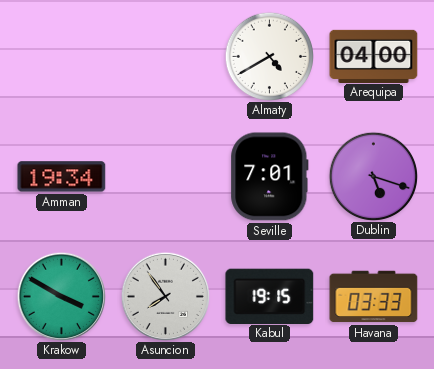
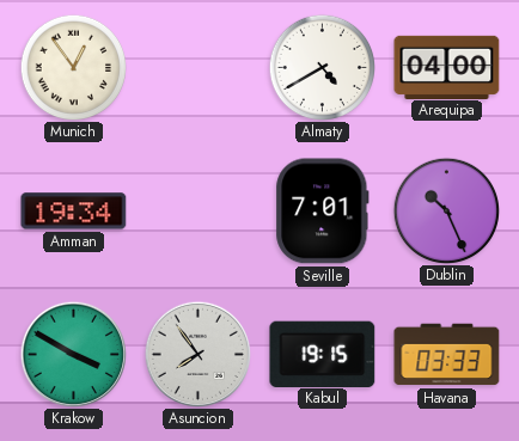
Munich: none -> 12:54
Dublin: 5:18 -> 10:26
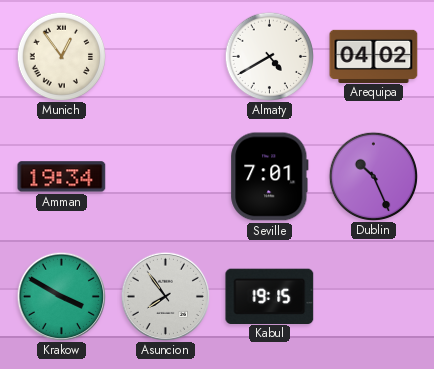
Arequipa: 04:00 -> 04:02
Havana: 03:33 -> none
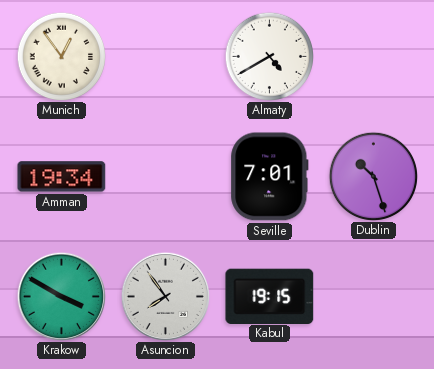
Arequipa: 04:02 -> none
Dublin: 10:26 -> 10:27
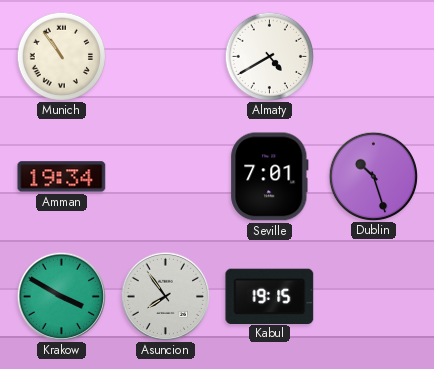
Munich: 12:54 -> 10:54
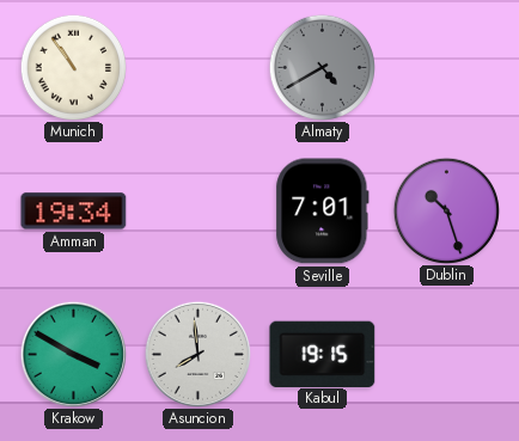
Almaty dial: white -> grey
Asuncion: 7:54 -> 7:59
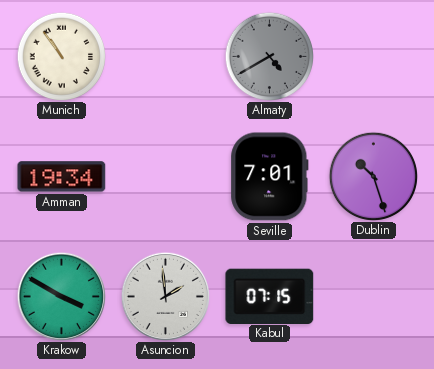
Asuncion: 7:59 -> 1:59
Kabul: 19:15 -> 07:15
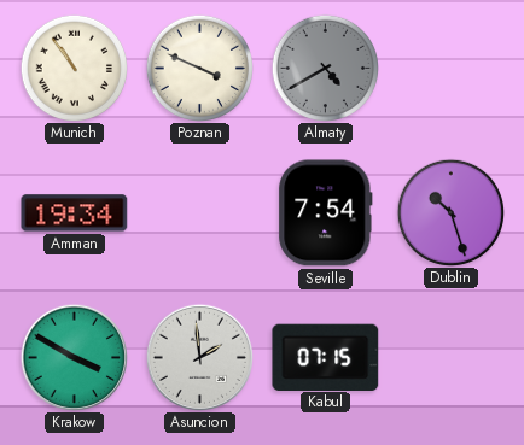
Poznan: none -> 3:49
Seville: 7:01 -> 7:54
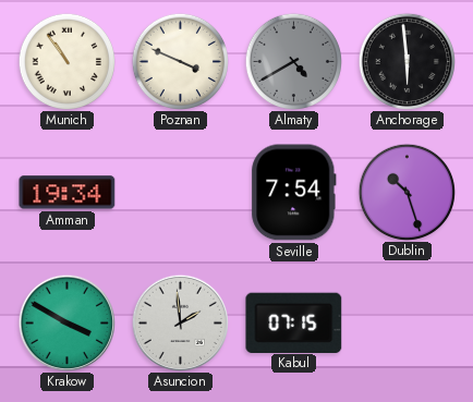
Anchorage: none -> 5:59
